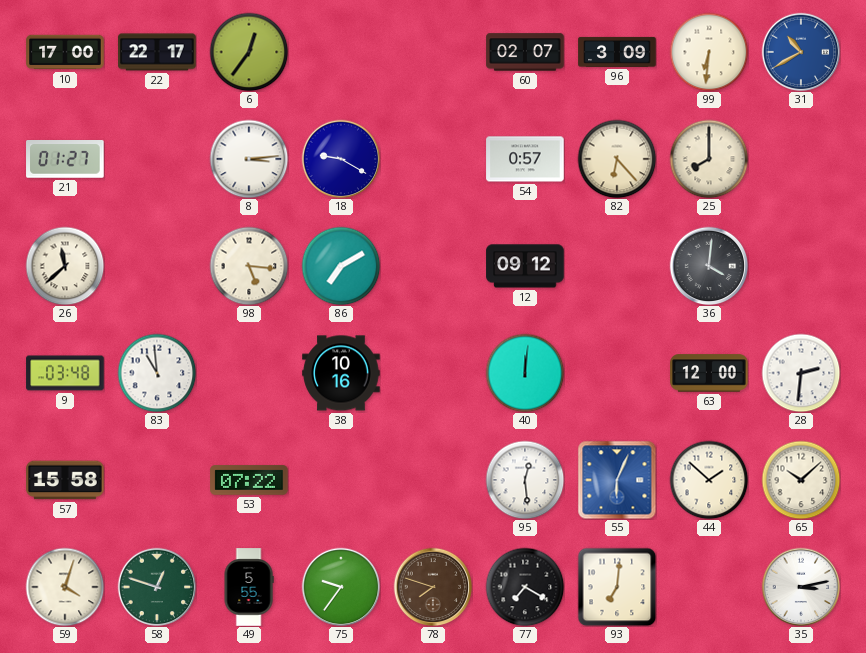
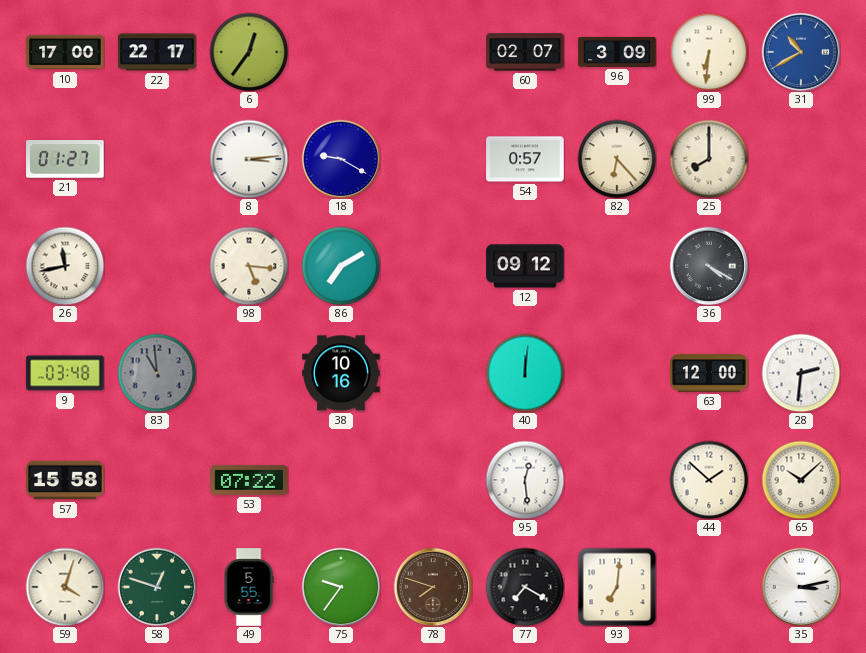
26: 11:38 -> 11:43
36: 4:01 -> 4:20
83 dial: white -> grey
55: 6:04 -> none
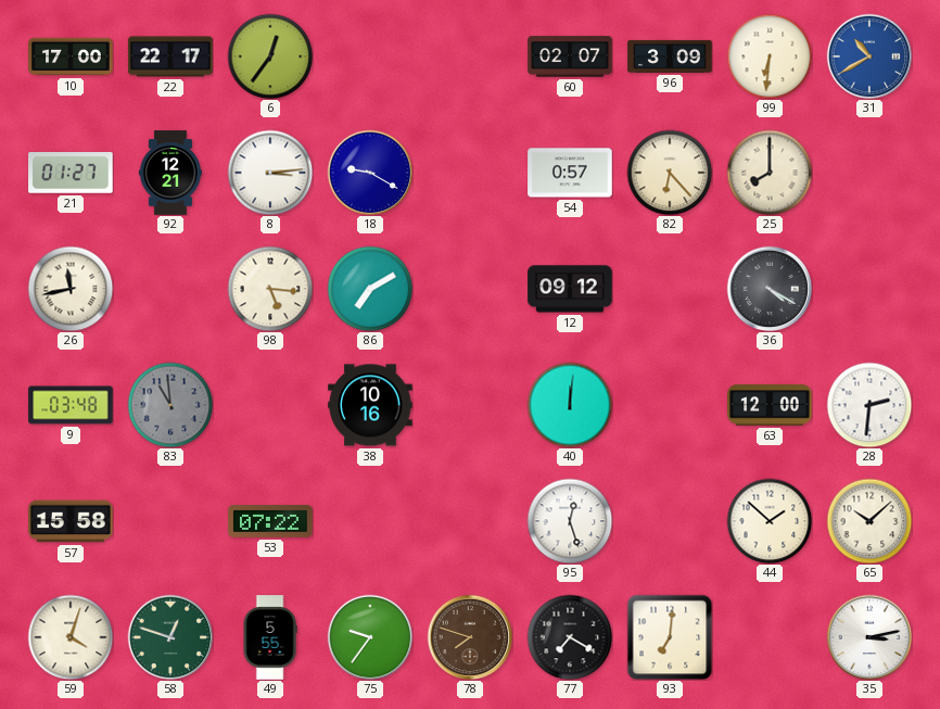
92: none -> 12:21
95: 12:29 -> 12:27
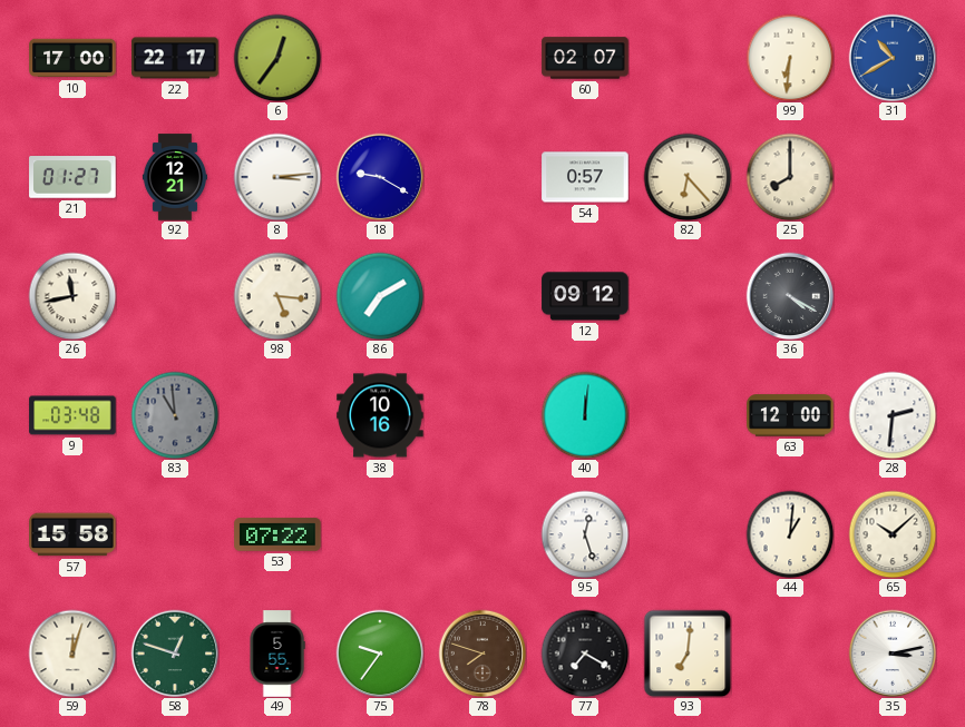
96: 3:09 -> none
44: 1:52 -> 1:01
59: 4:03 -> 12:03
